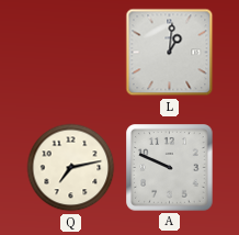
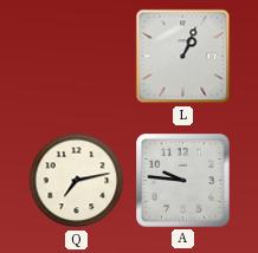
L: 1:01 -> 1:04
A: 9:49 -> 9:46
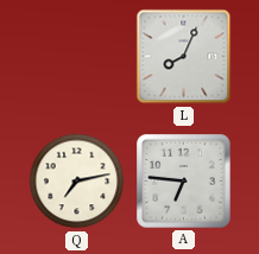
L: 1:04 -> 8:04
A: 9:46 -> 6:46
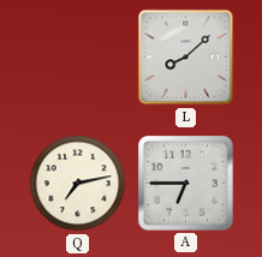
L: 8:04 -> 8:08
A: 6:46 -> 6:45
